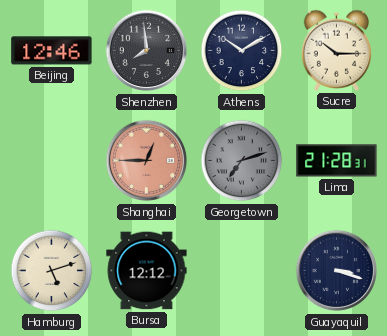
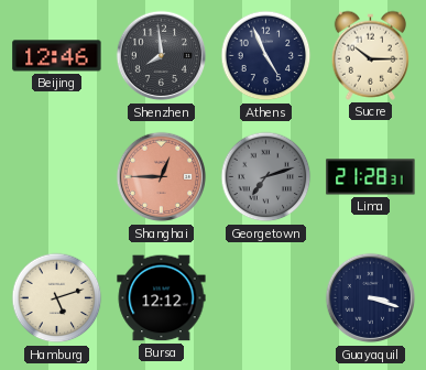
Athens: 10:10 -> 4:56
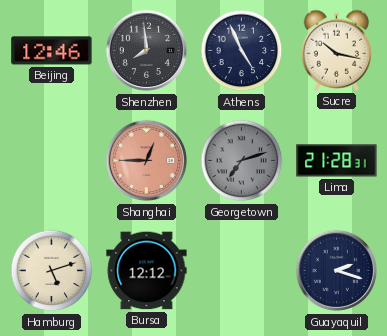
Sucre: 10:15 -> 10:17
Guayaquil: 3:18 -> 2:18
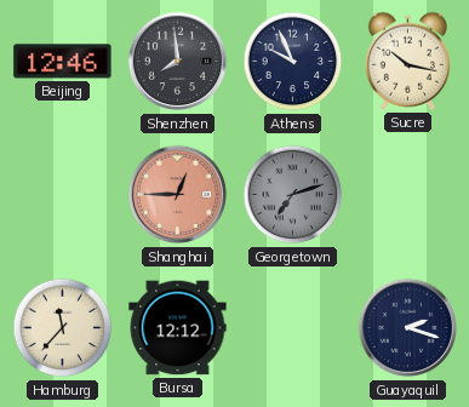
Athens: 4:56 -> 9:56
Lima: 21:28 -> none
Hamburg: 5:12 -> 11:37
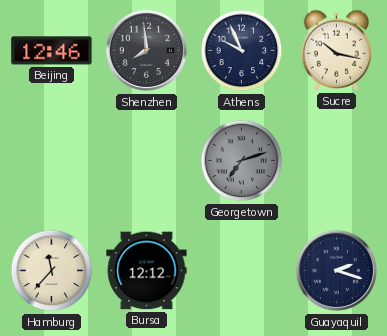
Shanghai: 12:45 -> none
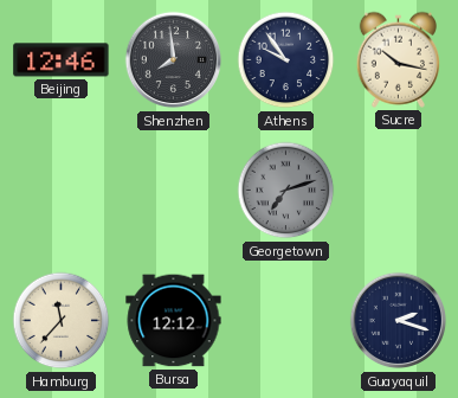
Athens: 9:56 -> 9:54
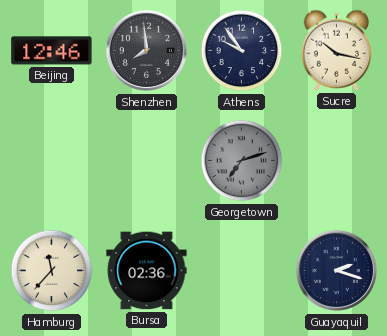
Bursa: 12:12 -> 02:36
